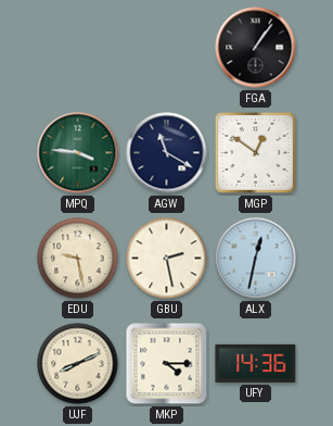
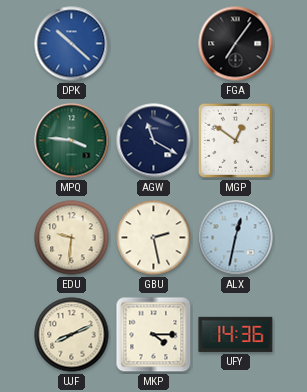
DPK: none -> 10:22
FGA: 1:06 -> 7:06
EDU: 9:28 -> 9:31
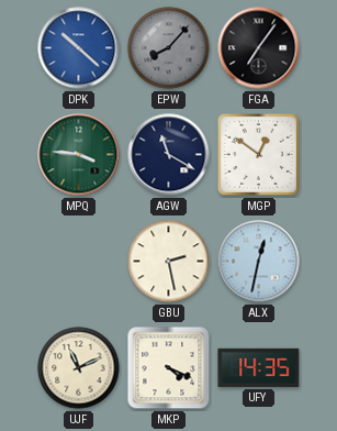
EPW: none -> 8:07
EDU: 9:31 -> none
UJF: 8:11 -> 11:11
MKP: 4:15 -> 4:19
UFY: 14:36 -> 14:35
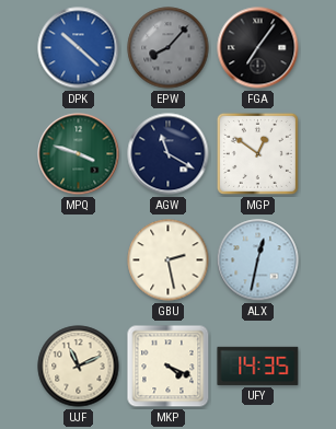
MPQ: 3:46 -> 3:48
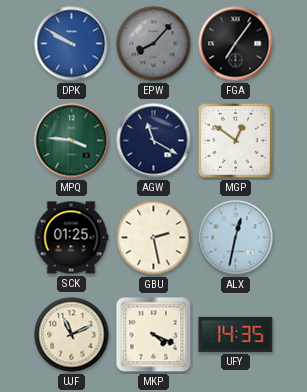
DPK: 10:22 -> 9:50
MPQ: 3:48 -> 3:46
SCK: none -> 01:25
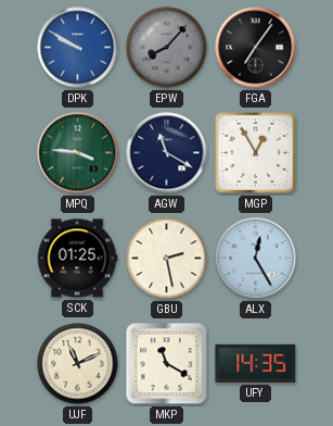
MGP: 12:51 -> 12:55
ALX: 12:32 -> 12:25
MKP: 4:19 -> 11:20
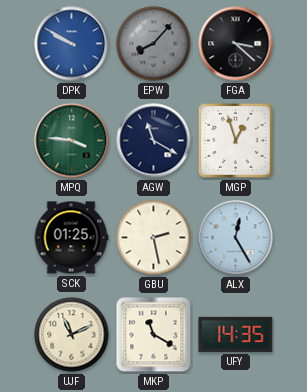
FGA: 7:06 -> 3:22
MGP: 12:55 -> 12:57
